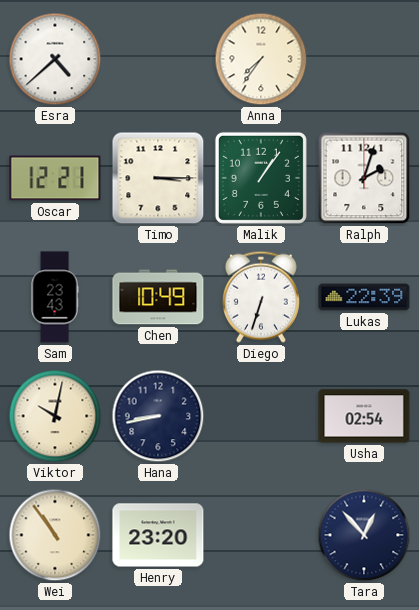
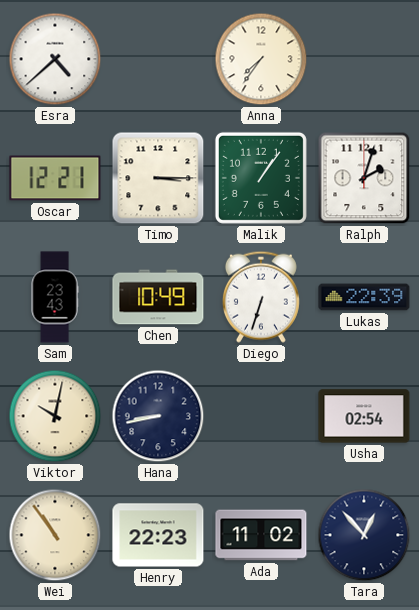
Henry: 23:20 -> 22:23
Ada: none -> 11:02
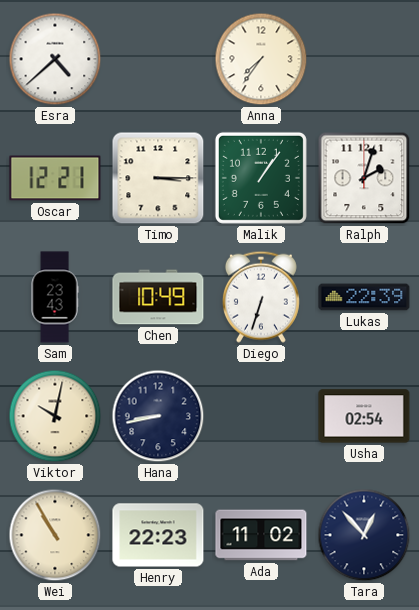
Wei: 10:54 -> 10:55
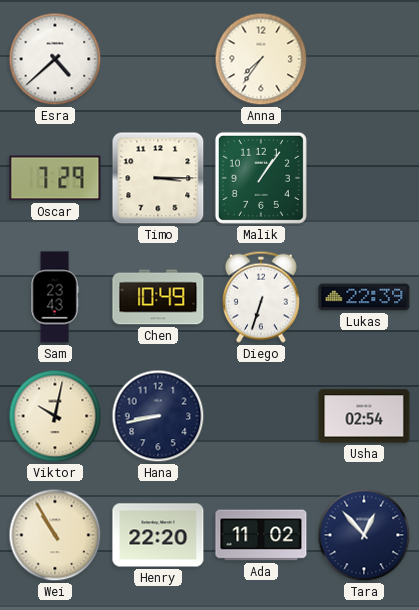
Oscar: 12:21 -> 7:29
Ralph: 2:03 -> none
Henry: 22:23 -> 22:20
